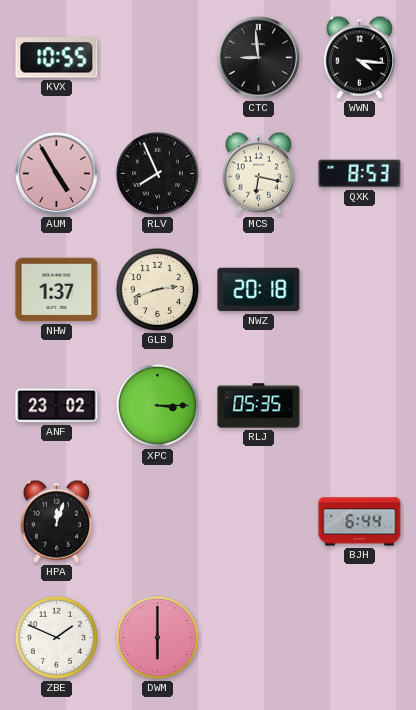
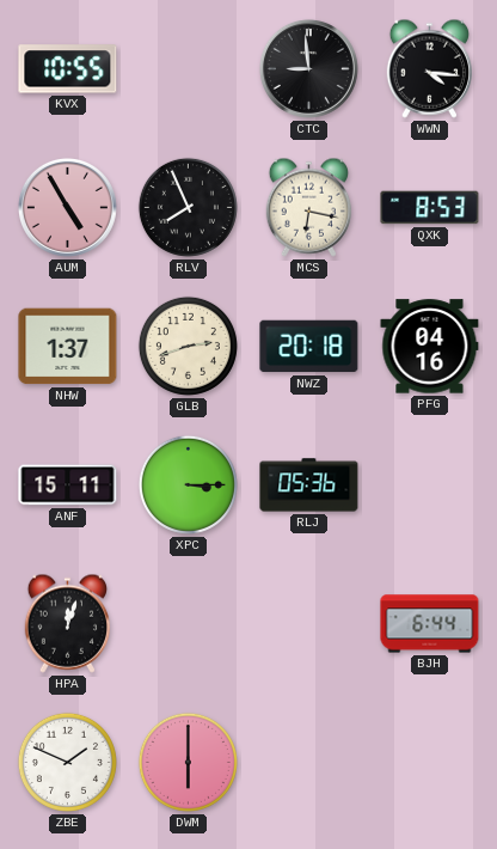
PFG: none -> 04:16
ANF: 23:02 -> 15:11
RLJ: 05:35 -> 05:36
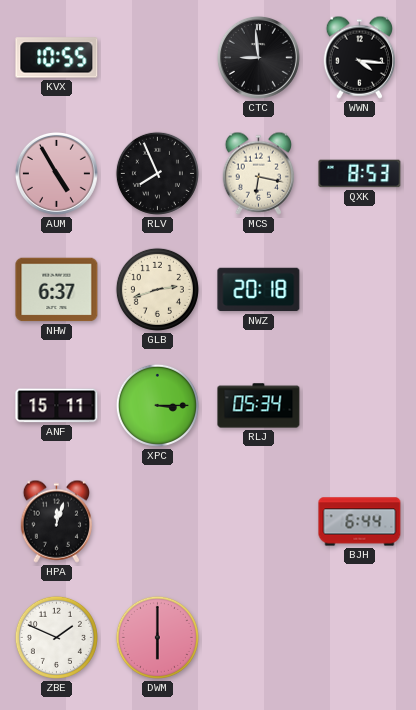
NHW: 1:37 -> 6:37
PFG: 04:16 -> none
RLJ: 05:36 -> 05:34
